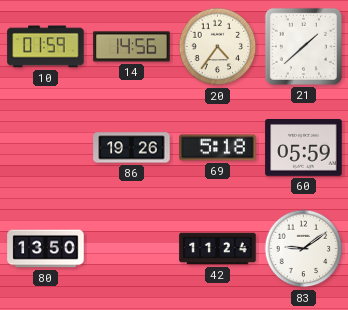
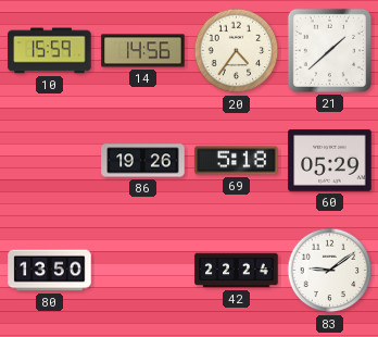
10: 01:59 -> 15:59
60: 05:59 -> 05:29
42: 11:24 -> 22:24
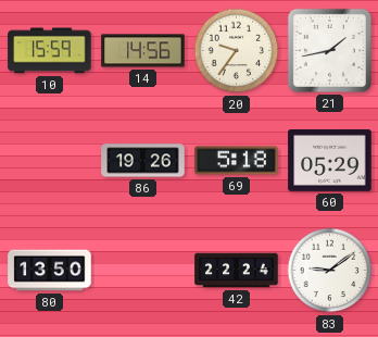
20: 4:36 -> 9:36
21: 1:38 -> 1:43
